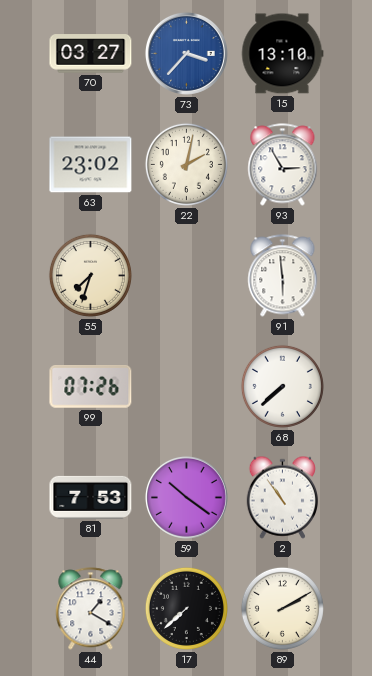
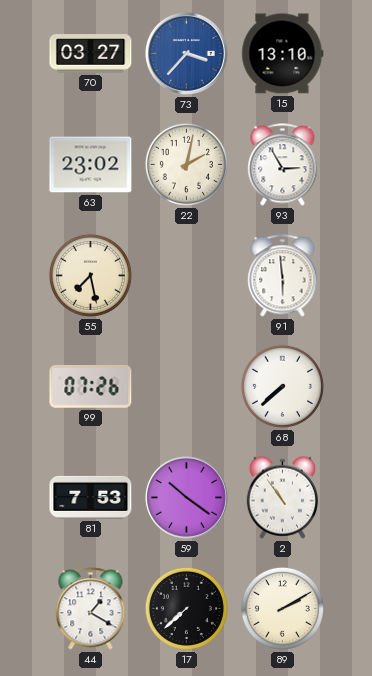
55: 7:33 -> 7:28
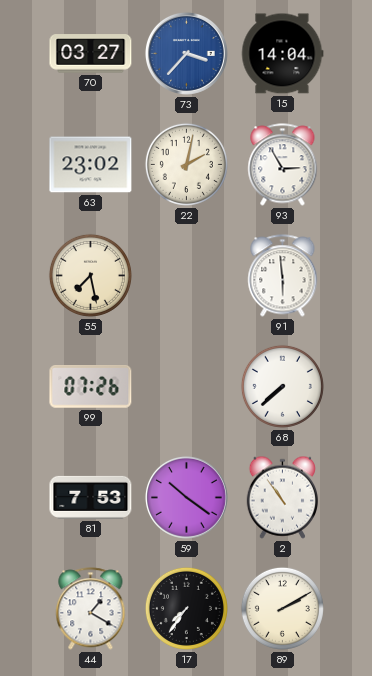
15: 13:10 -> 14:04
17: 7:38 -> 7:36
